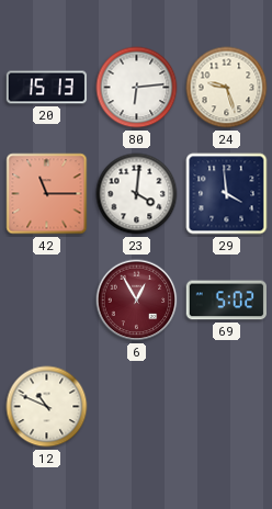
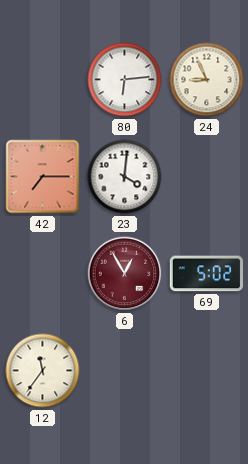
20: 15:13 -> none
24: 9:27 -> 8:56
42: 11:15 -> 7:15
29: 3:59 -> none
12: 10:49 -> 11:36
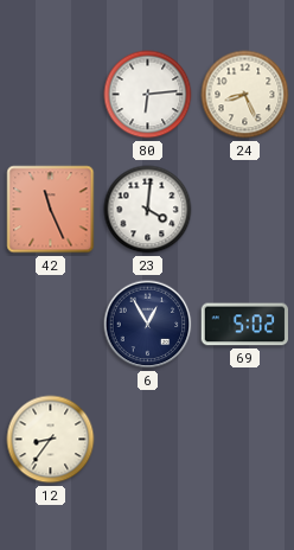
24: 8:56 -> 8:26
42: 7:15 -> 11:26
6 dial: burgundy -> navy
12: 11:36 -> 8:36
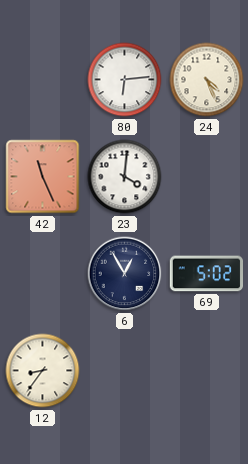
24: 8:26 -> 4:26
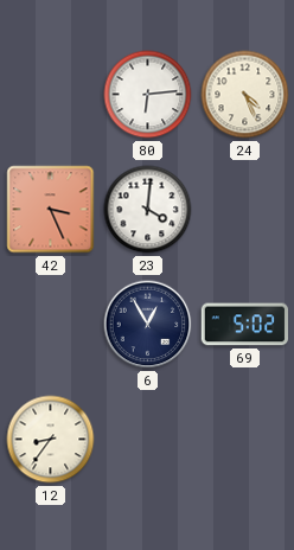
42: 11:26 -> 3:26
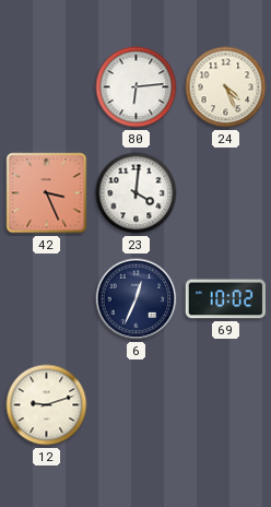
6: 12:55 -> 12:34
69: 5:02 -> 10:02
12: 8:36 -> 9:12
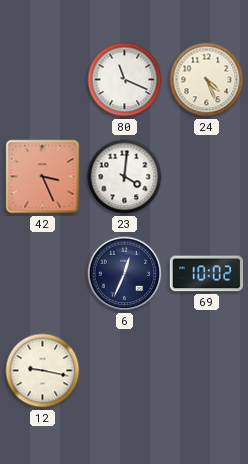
80: 6:14 -> 11:19
12: 9:12 -> 9:17
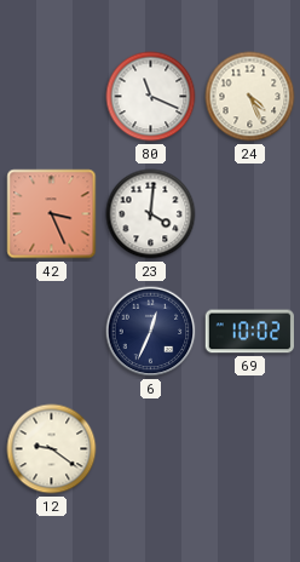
12: 9:17 -> 9:21
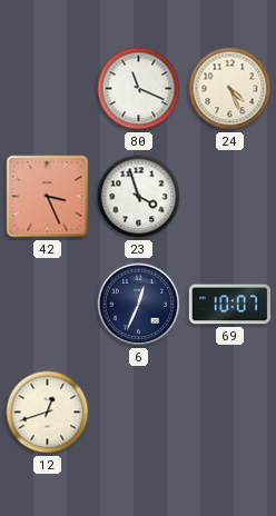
23: 4:01 -> 3:57
69: 10:02 -> 10:07
12: 9:21 -> 12:42
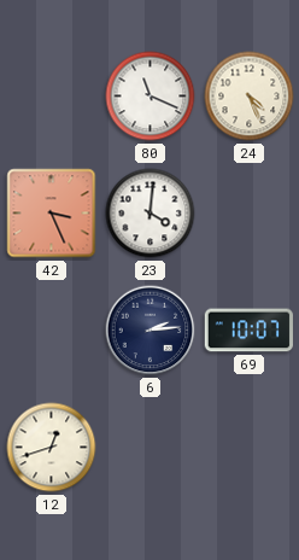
23: 3:57 -> 4:01
6: 12:34 -> 2:14
